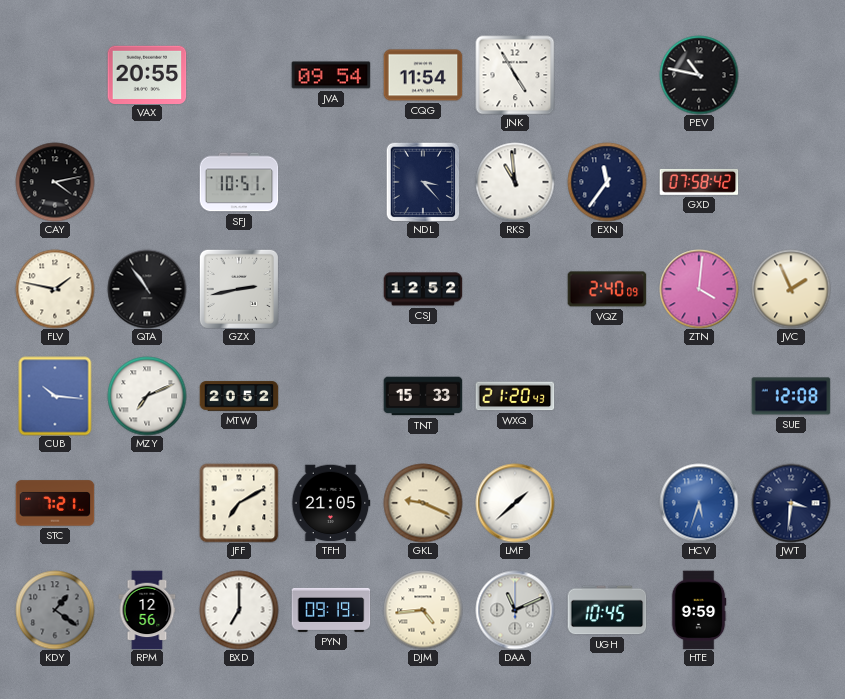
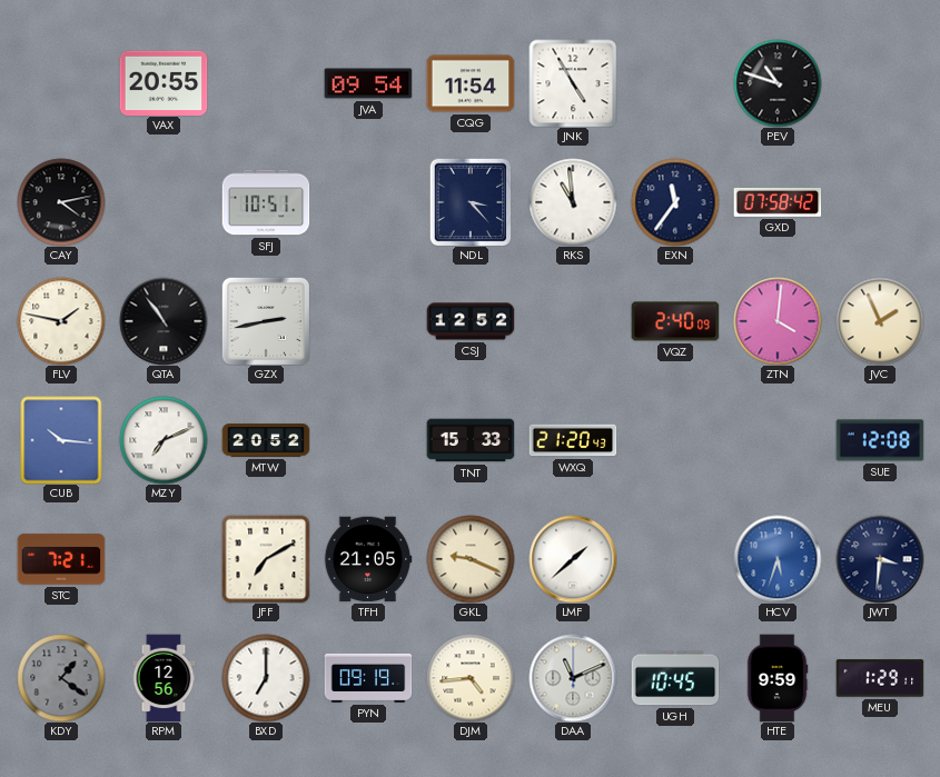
PEV: 10:47 -> 10:48
MEU: none -> 1:29
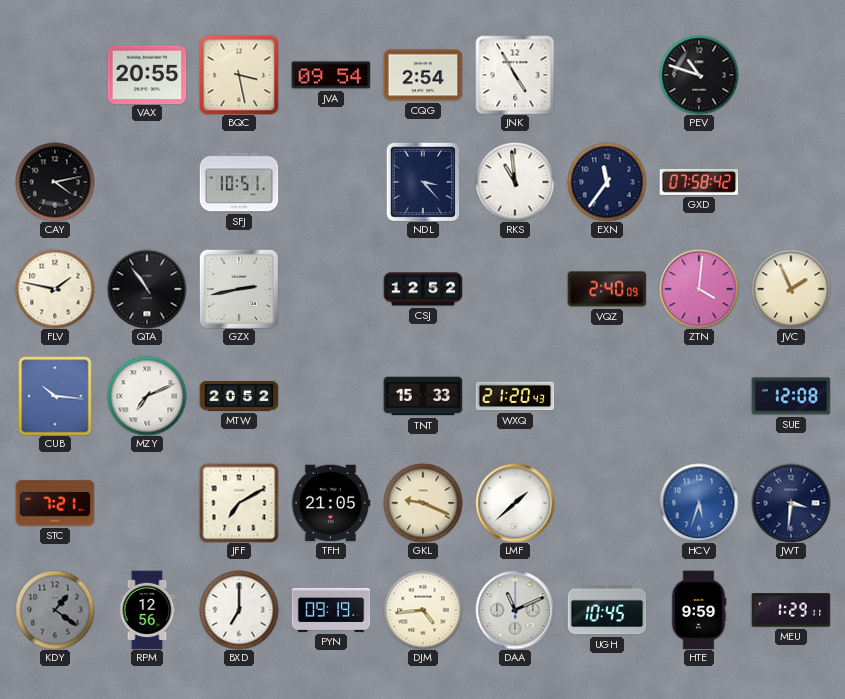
BQC: none -> 3:28
CQG: 11:54 -> 2:54
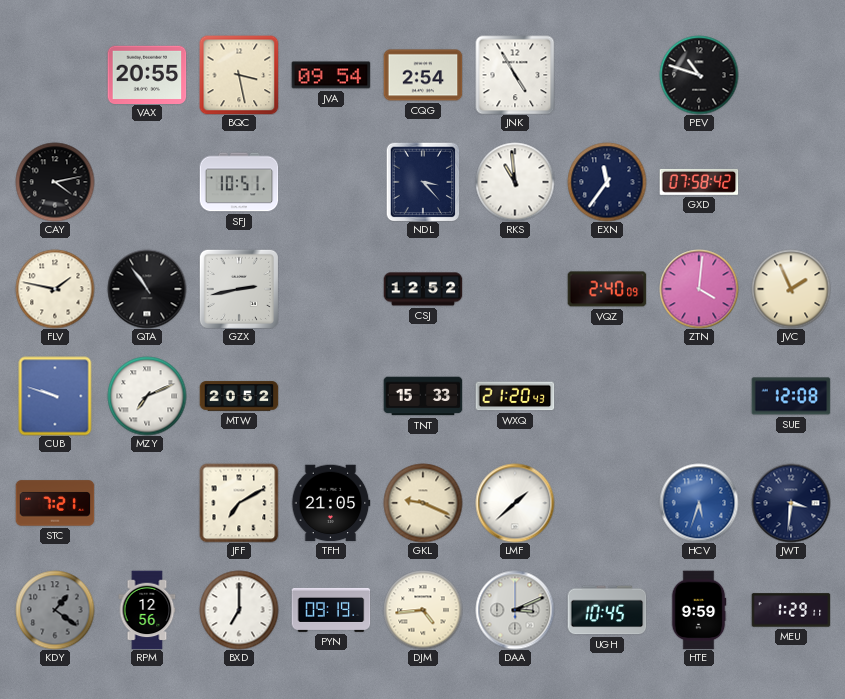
CUB: 10:16 -> 9:48
DAA: 11:11 -> 3:11
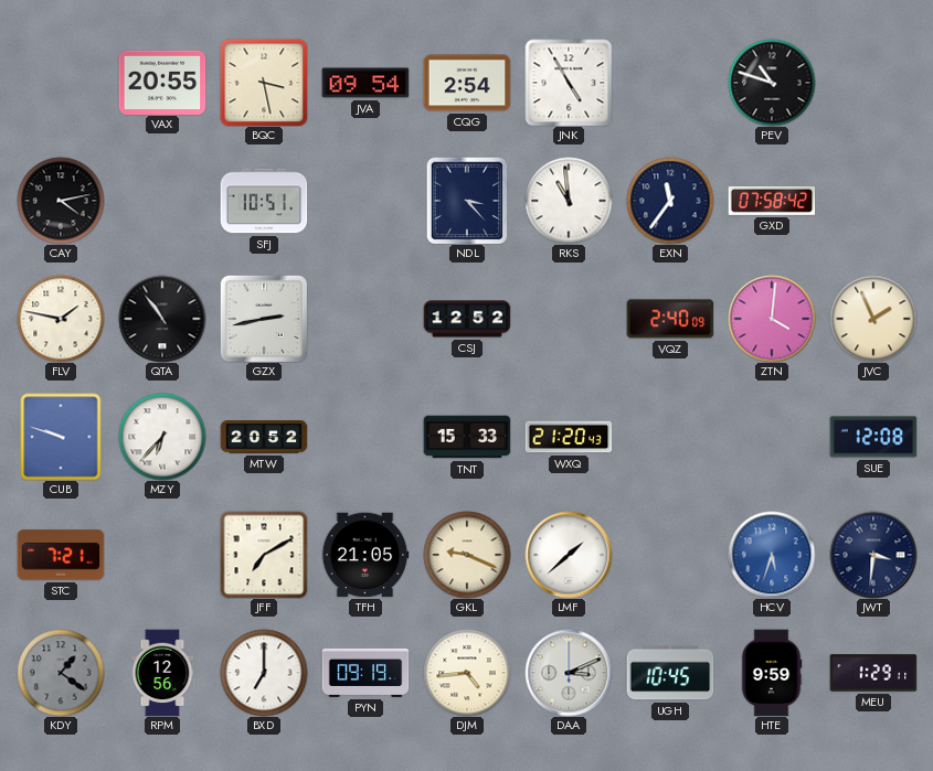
MZY: 7:11 -> 6:37
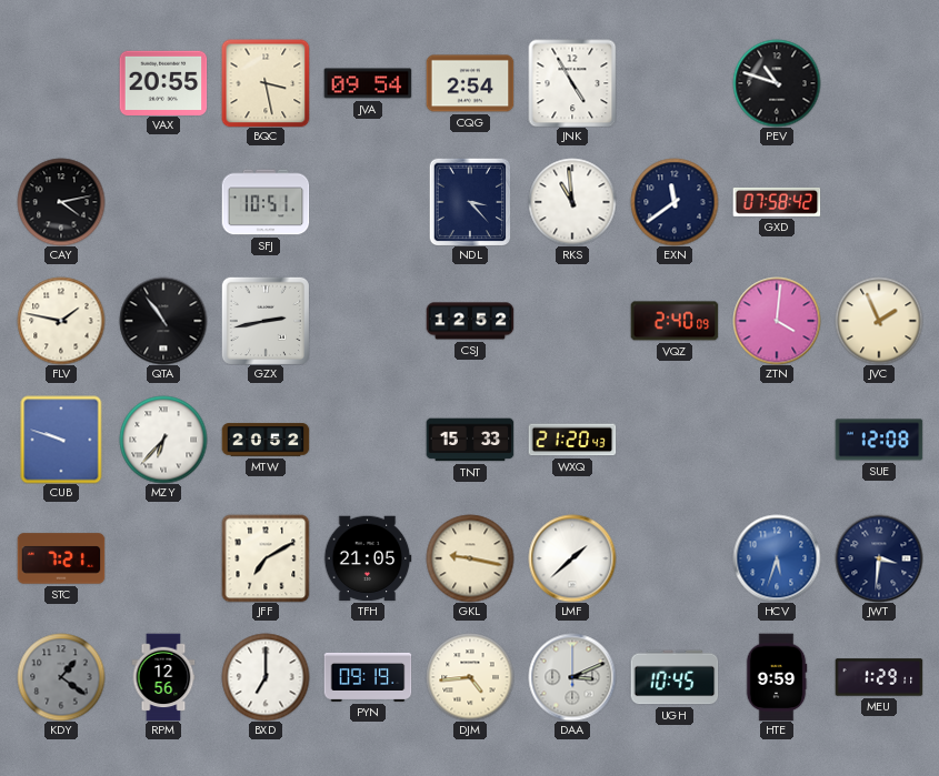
EXN: 11:36 -> 11:39
GKL: 9:19 -> 9:17
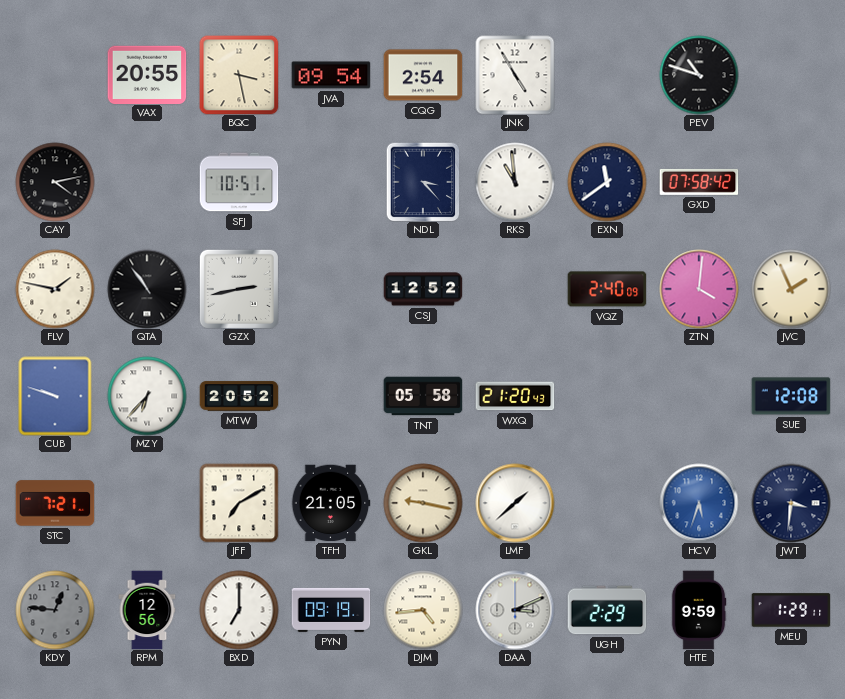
TNT: 15:33 -> 05:58
KDY: 1:21 -> 12:46
UGH: 10:45 -> 2:29
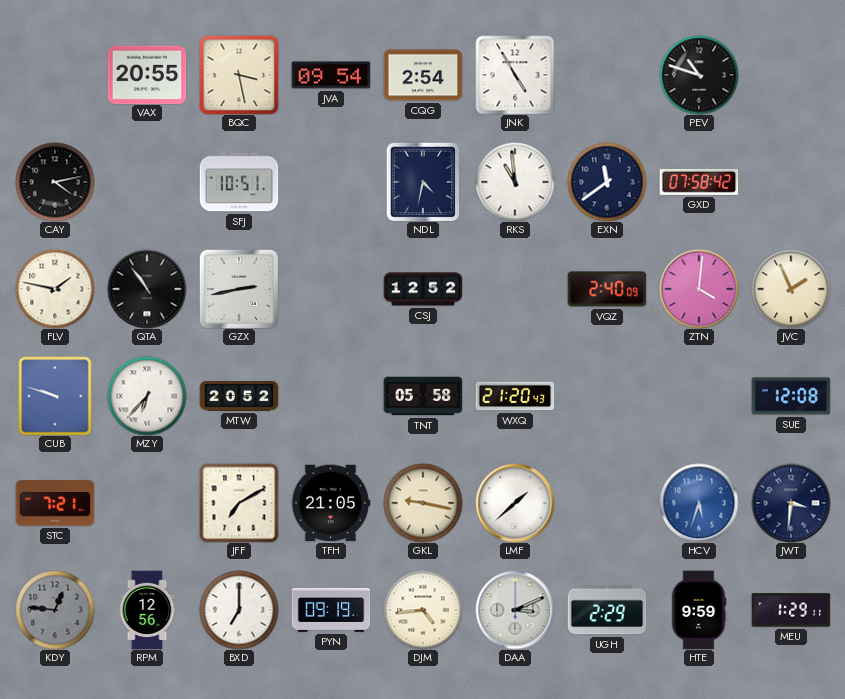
NDL: 3:23 -> 4:32
